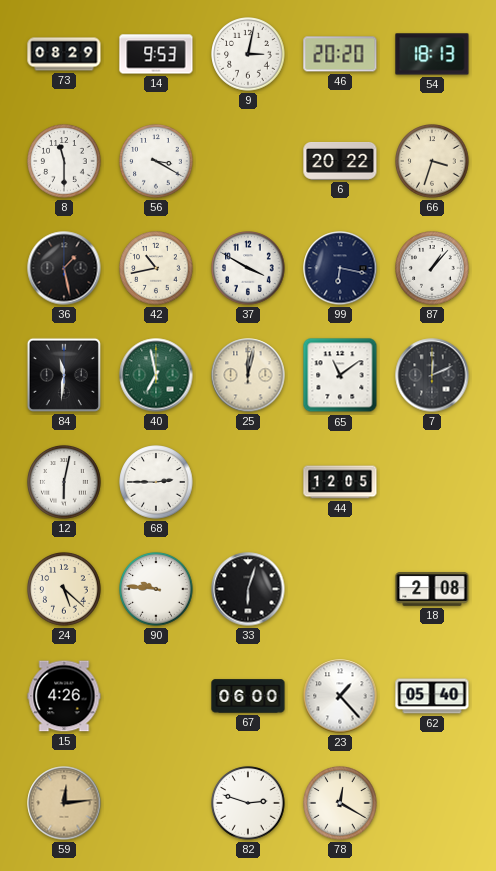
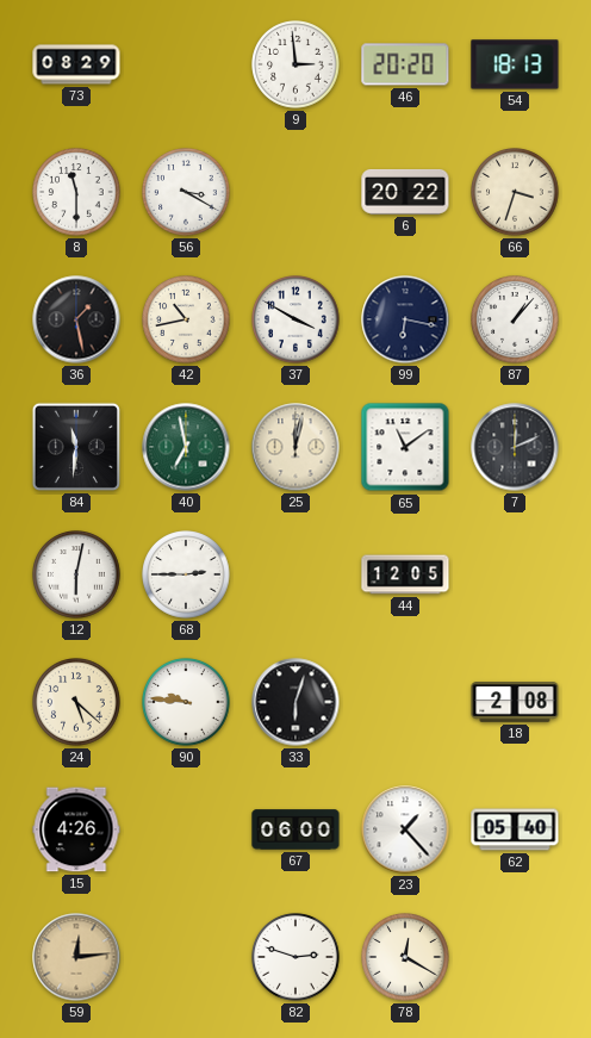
14: 9:53 -> none
9: 3:02 -> 2:59
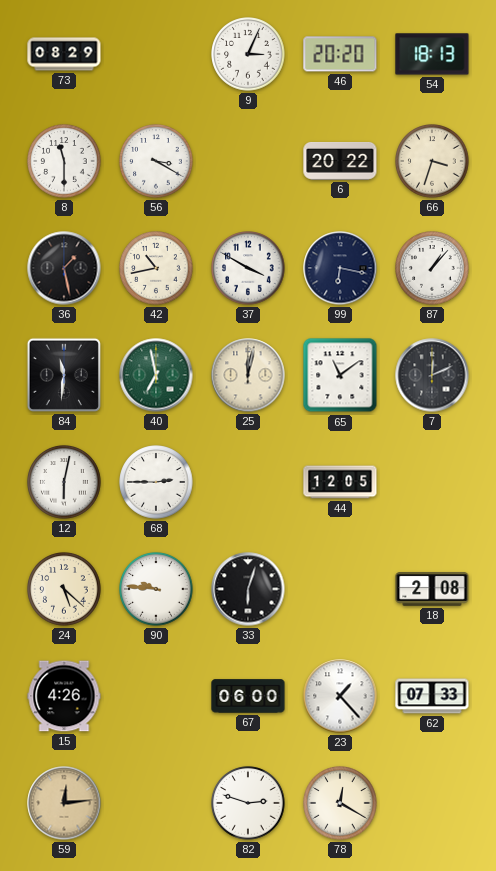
9: 2:59 -> 3:04
62: 05:40 -> 07:33
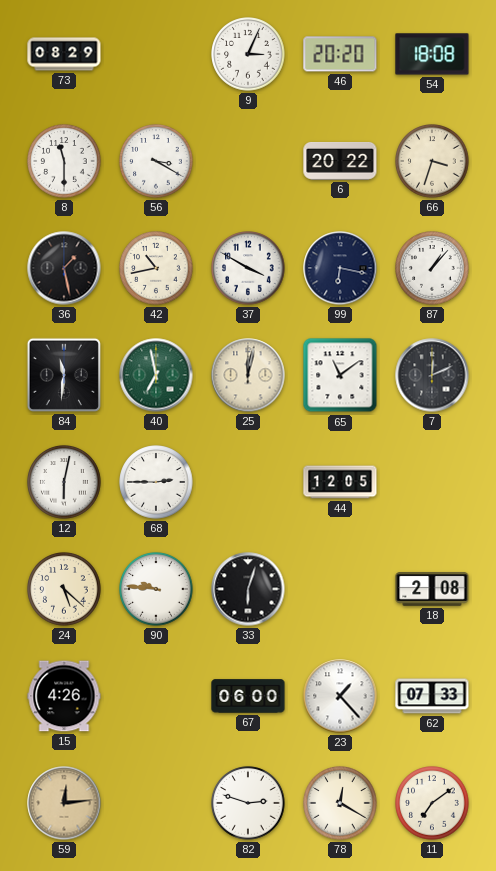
54: 18:13 -> 18:08
11: none -> 7:09
